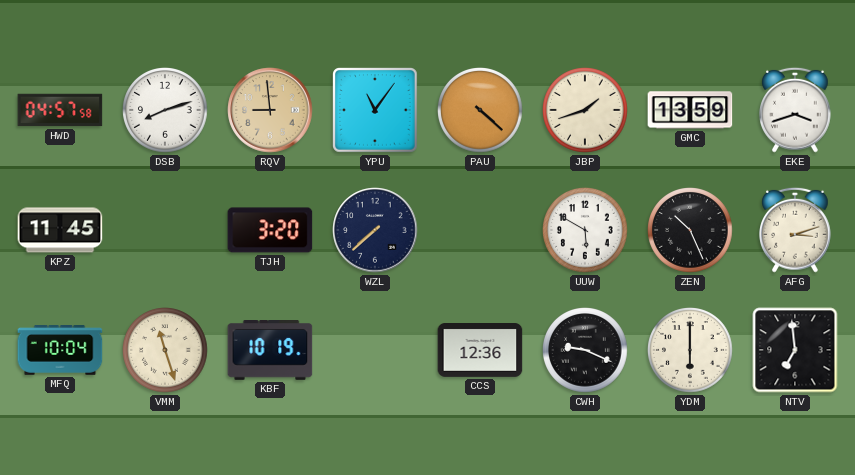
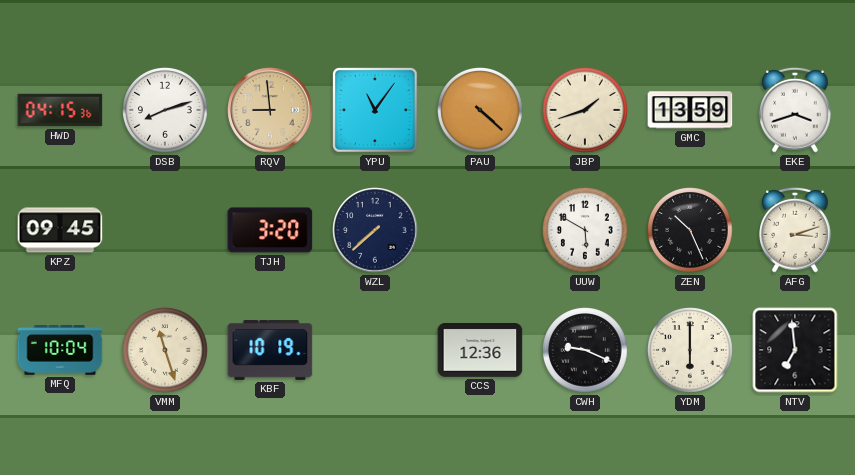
HWD: 04:57 -> 04:15
KPZ: 11:45 -> 09:45
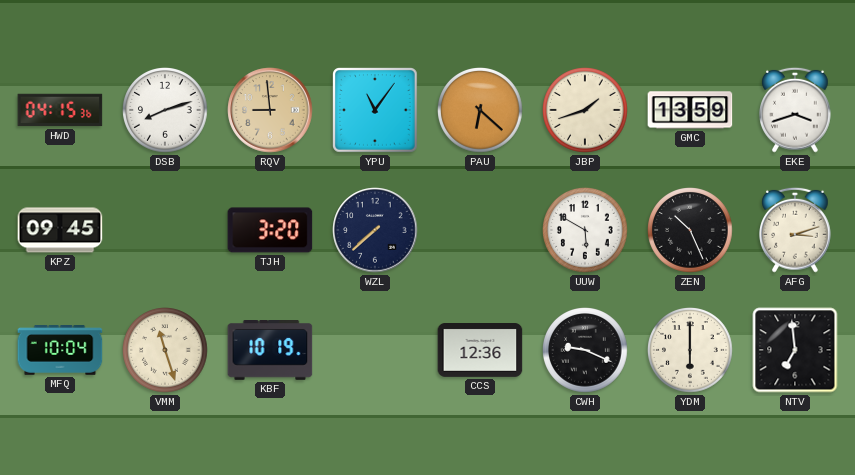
PAU: 4:22 -> 6:22
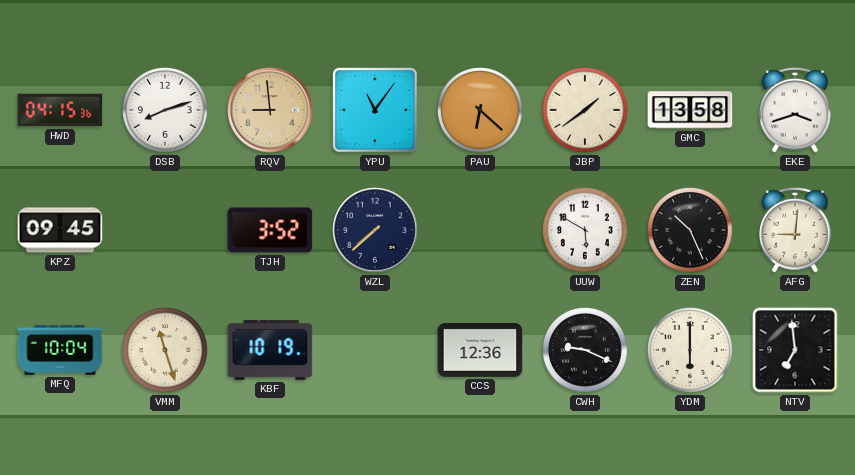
JBP: 1:42 -> 1:39
GMC: 13:59 -> 13:58
TJH: 3:20 -> 3:52
AFG: 3:12 -> 9:01
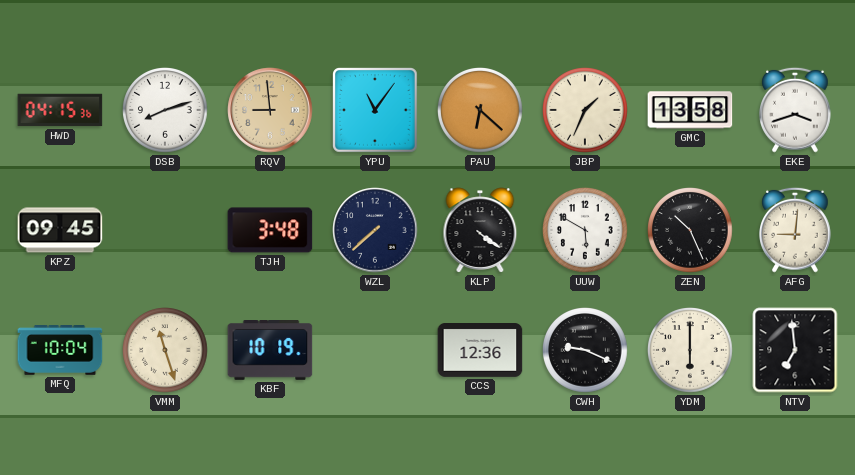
JBP: 1:39 -> 1:34
TJH: 3:52 -> 3:48
KLP: none -> 4:21
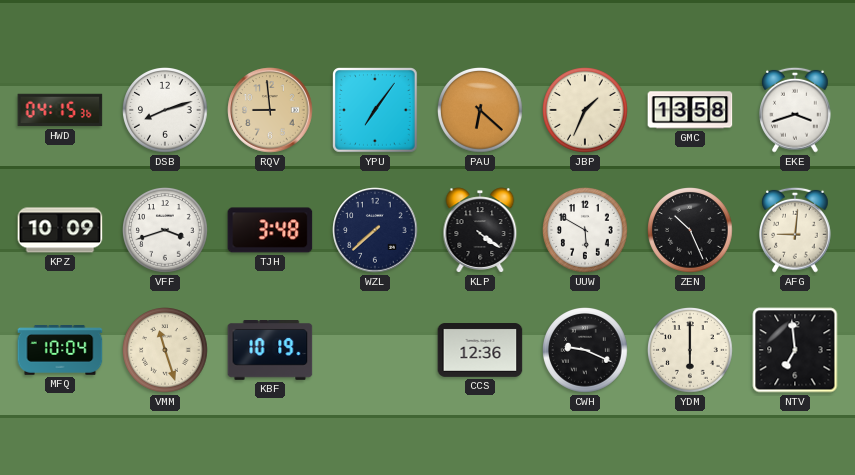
YPU: 11:06 -> 7:06
KPZ: 09:45 -> 10:09
VFF: none -> 3:42
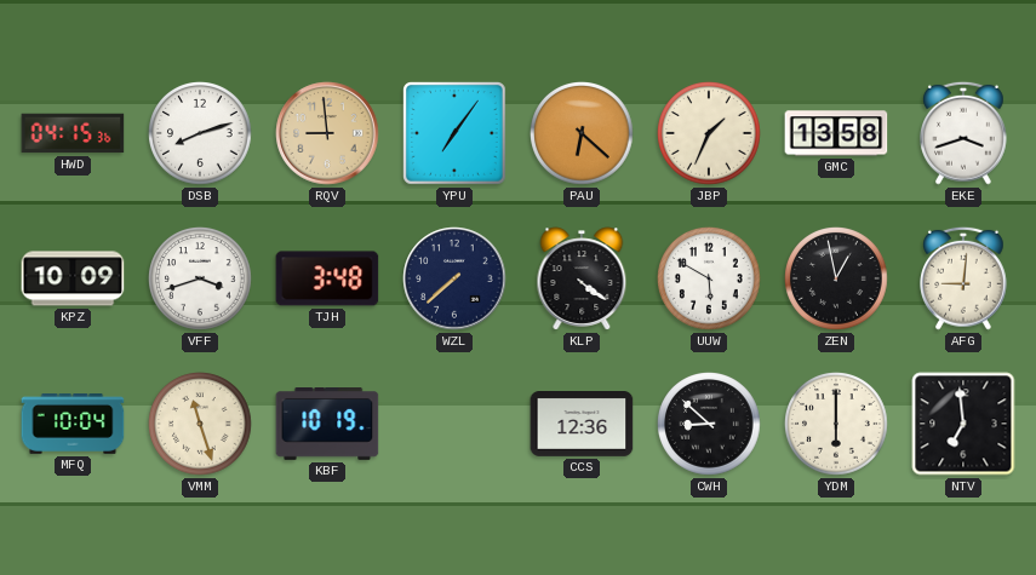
ZEN: 10:26 -> 12:58
CWH: 9:19 -> 8:52
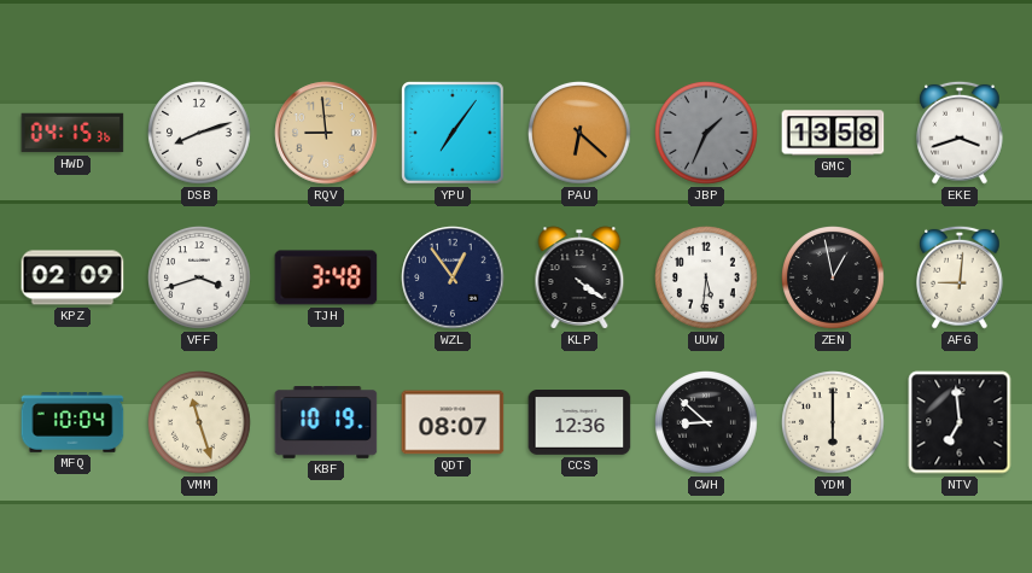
JBP dial: cream -> grey
KPZ: 10:09 -> 02:09
WZL: 7:38 -> 12:54
UUW: 5:50 -> 5:31
QDT: none -> 08:07
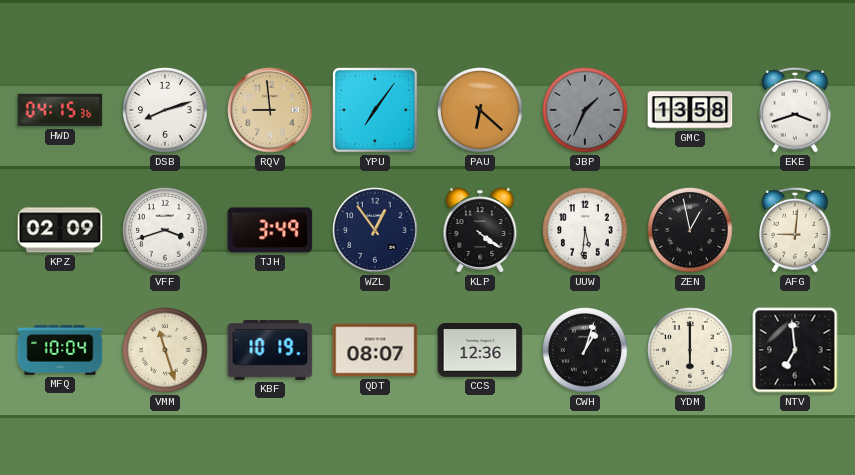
TJH: 3:48 -> 3:49
CWH: 8:52 -> 1:03
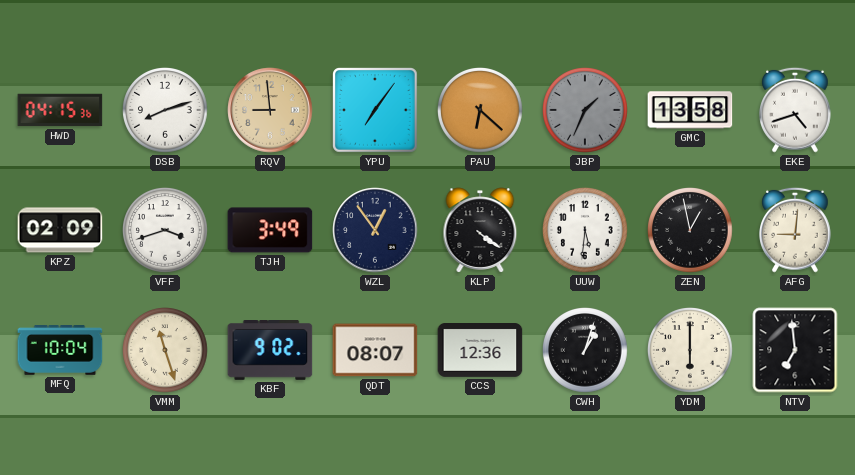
EKE: 3:42 -> 4:42
KBF: 10:19 -> 9:02
